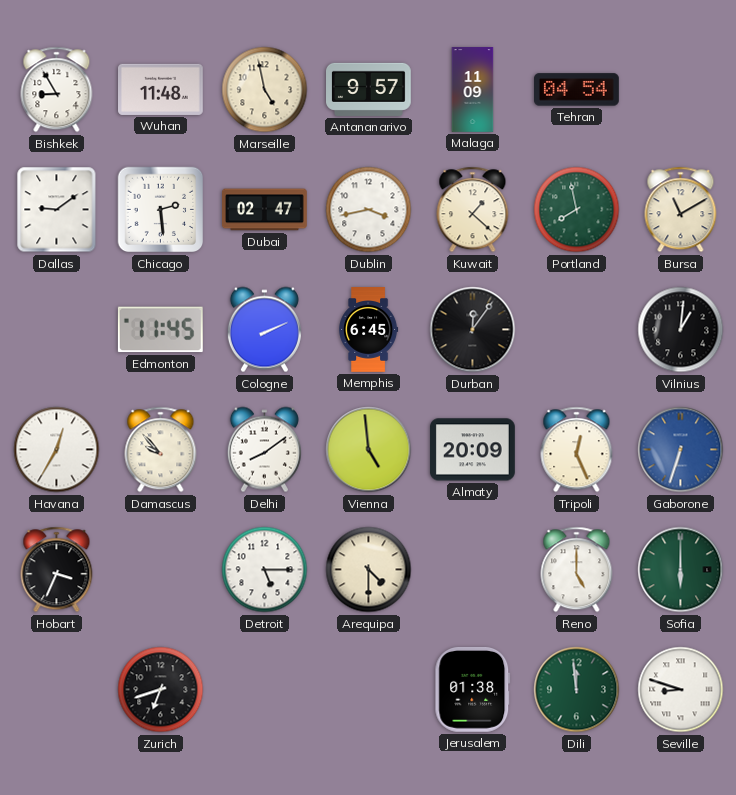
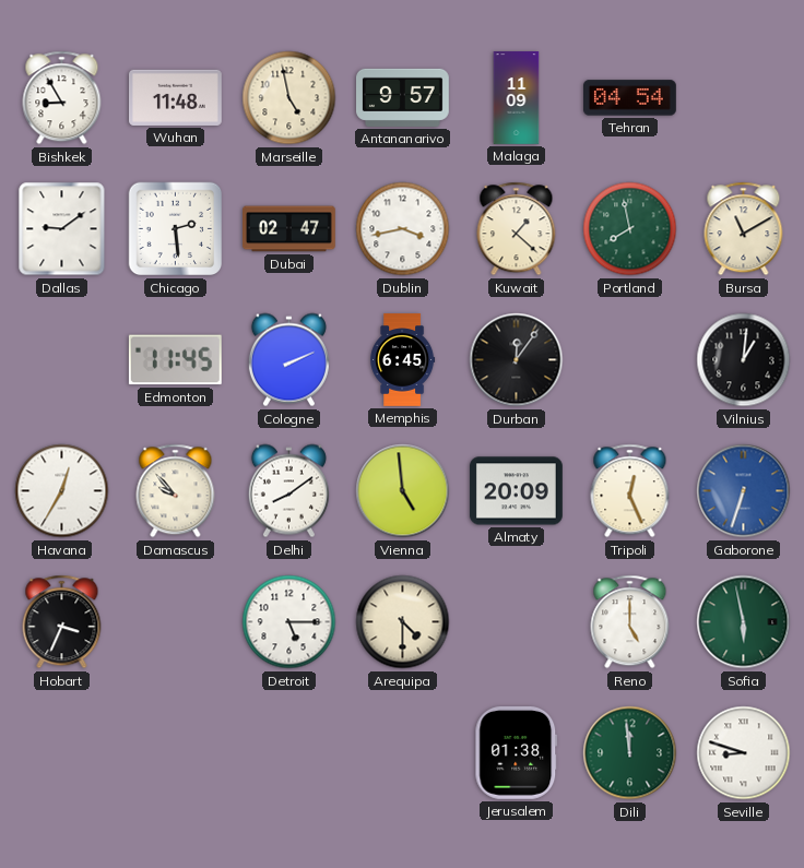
Sofia: 6:00 -> 5:58
Zurich: 6:42 -> none
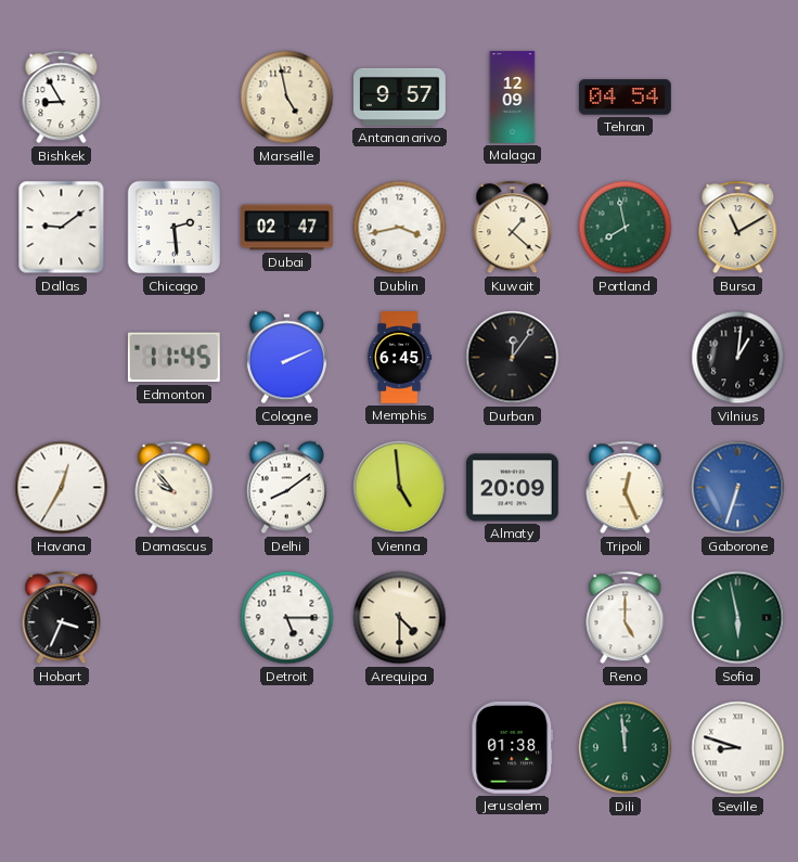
Wuhan: 11:48 -> none
Malaga: 11:09 -> 12:09
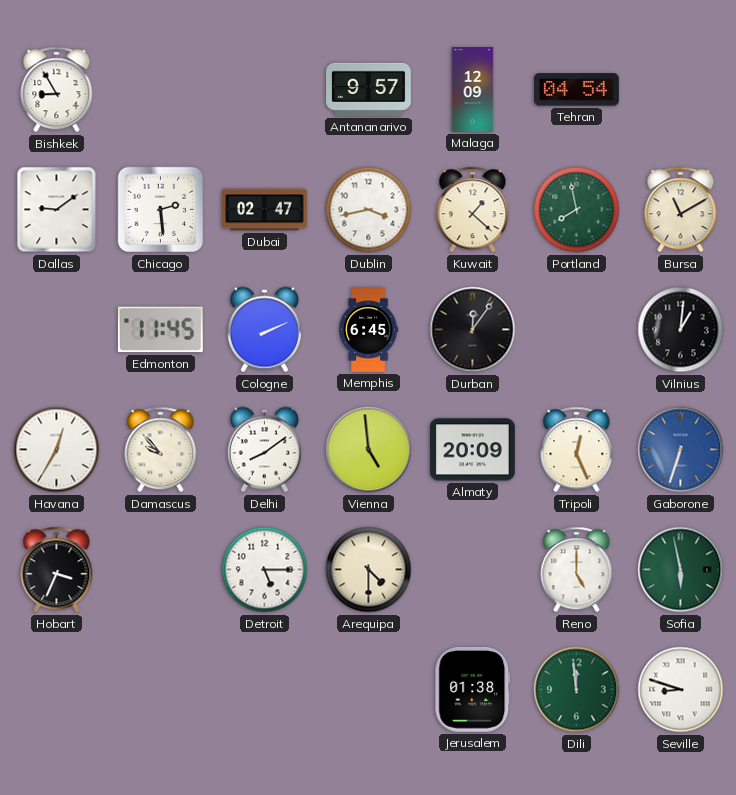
Marseille: 4:58 -> none
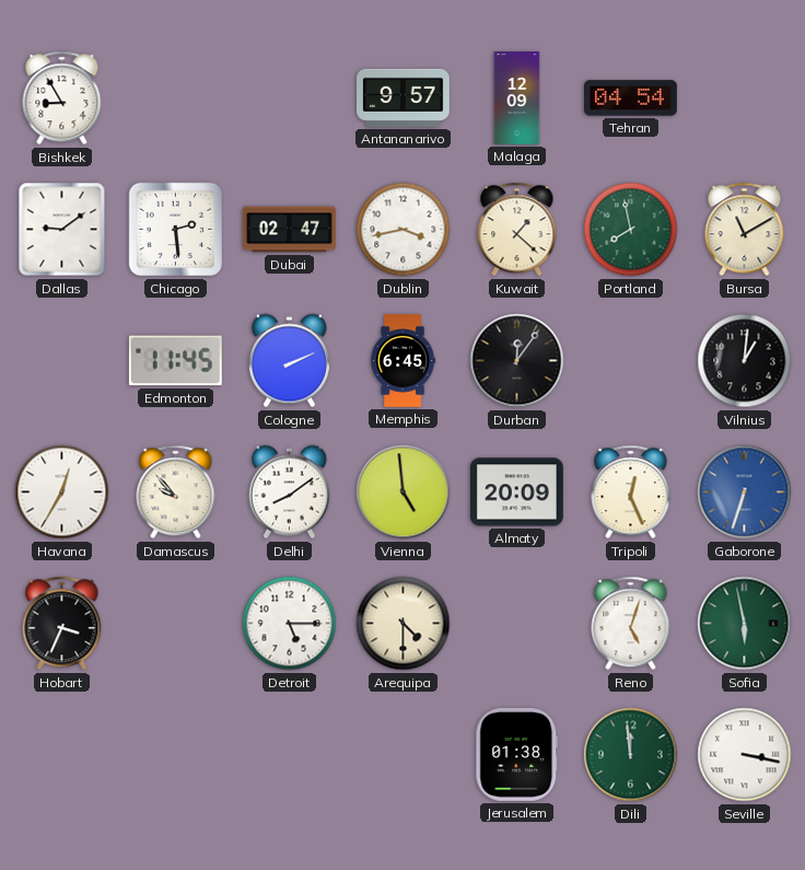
Reno: 5:00 -> 5:03
Seville: 8:48 -> 3:17
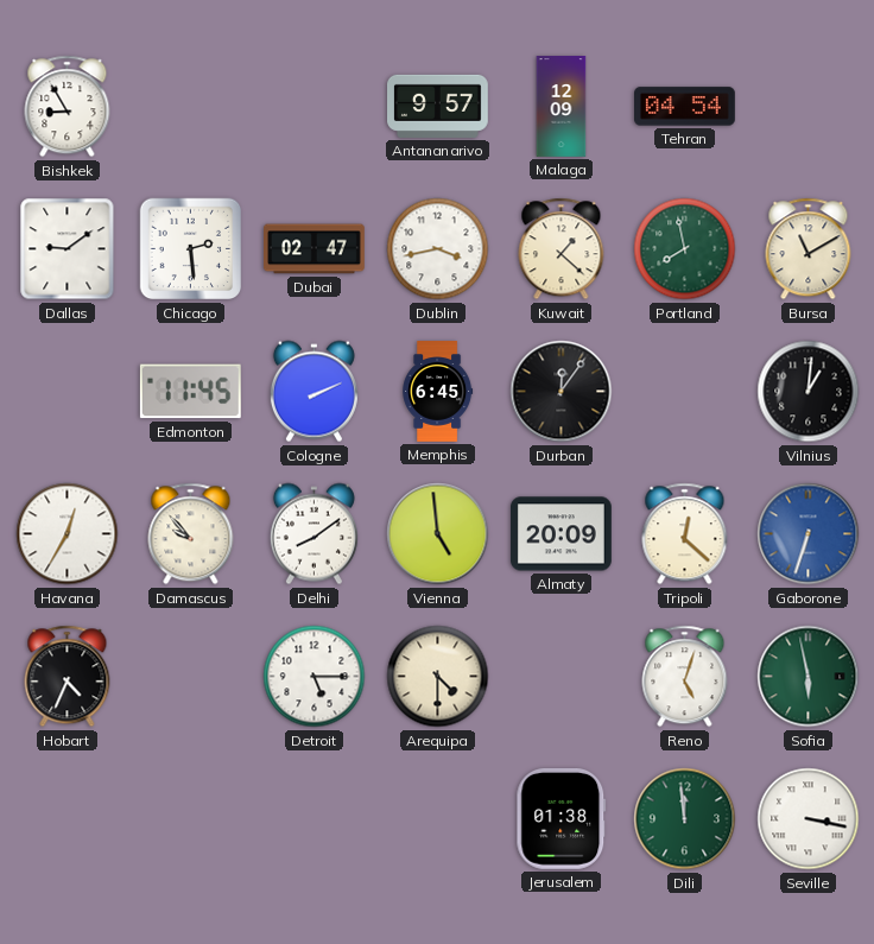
Tripoli: 12:26 -> 12:22
Hobart: 3:34 -> 4:34
